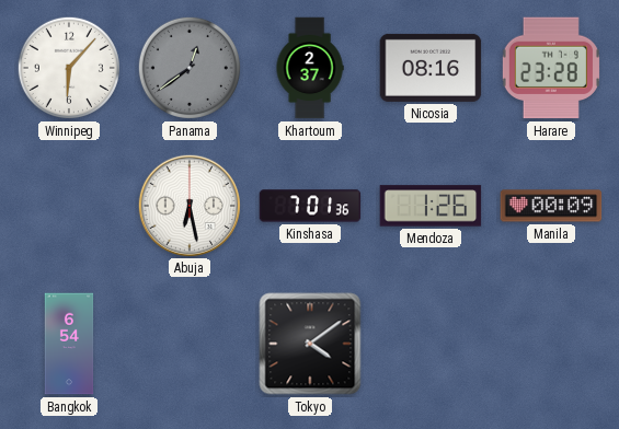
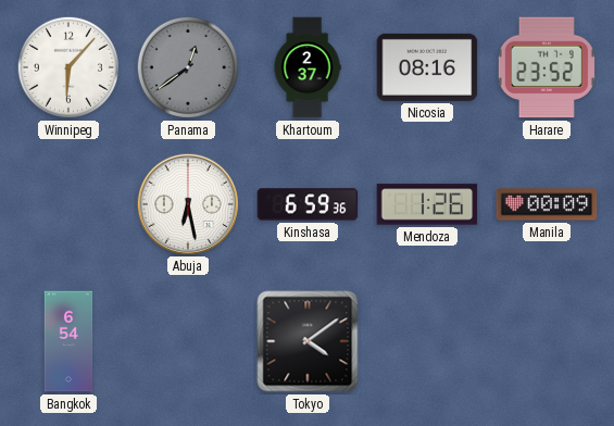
Harare: 23:28 -> 23:52
Kinshasa: 7:01 -> 6:59
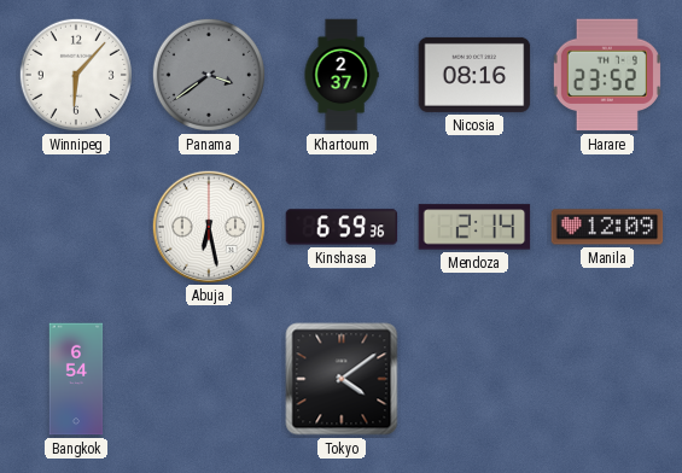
Panama: 12:39 -> 3:39
Mendoza: 1:26 -> 2:14
Manila: 00:09 -> 12:09
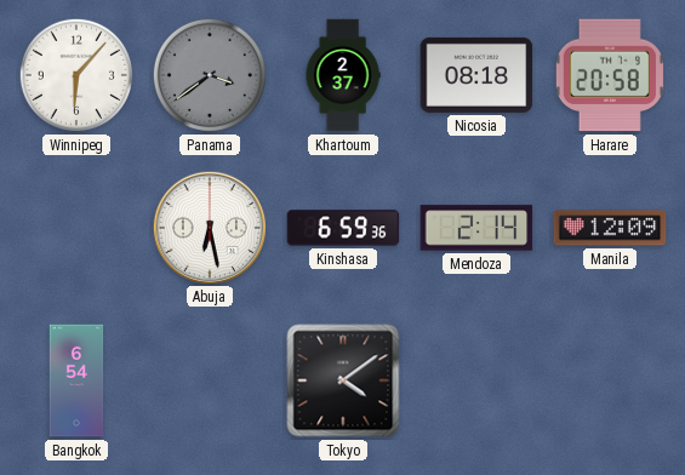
Nicosia: 08:16 -> 08:18
Harare: 23:52 -> 20:58
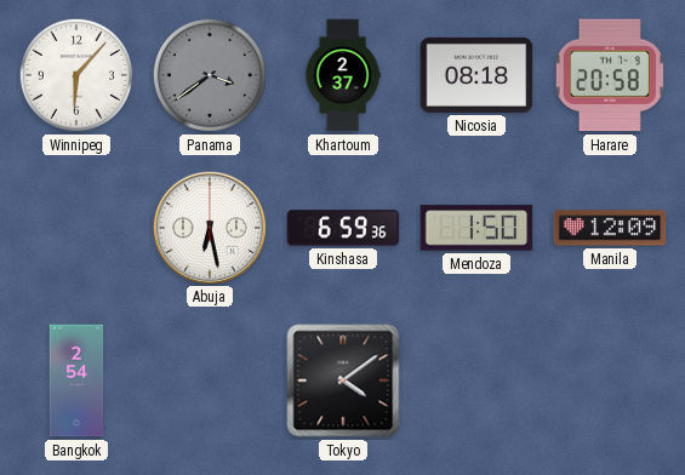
Mendoza: 2:14 -> 1:50
Bangkok: 6:54 -> 2:54
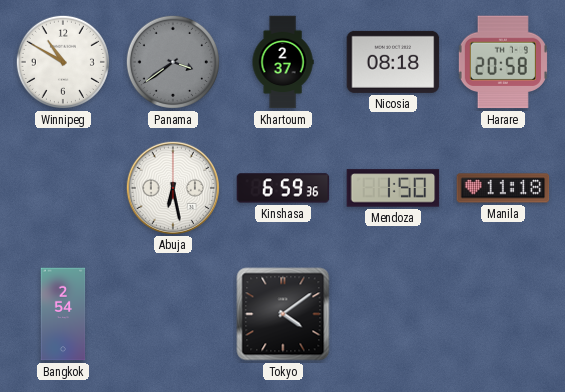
Winnipeg: 6:07 -> 10:50
Manila: 12:09 -> 11:18
